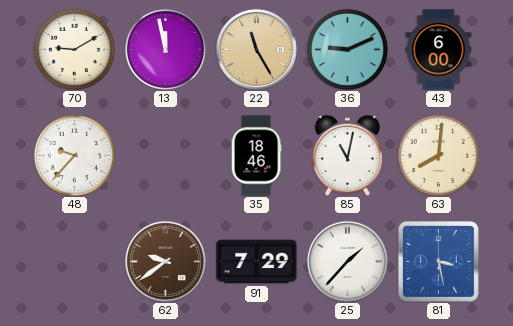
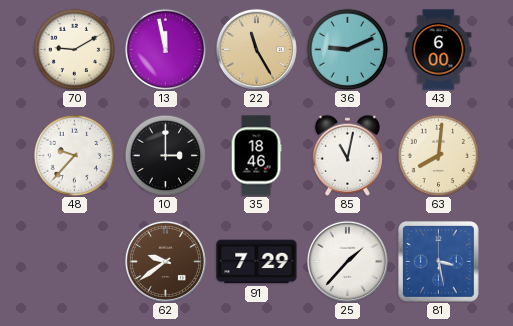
10: none -> 3:00
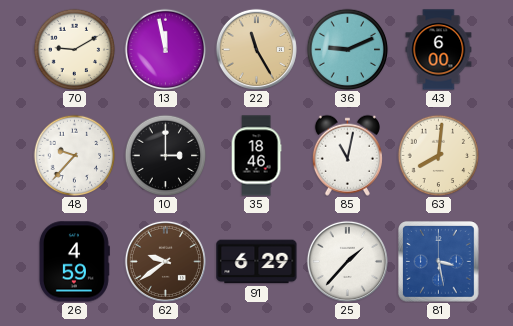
26: none -> 4:59
91: 7:29 -> 6:29
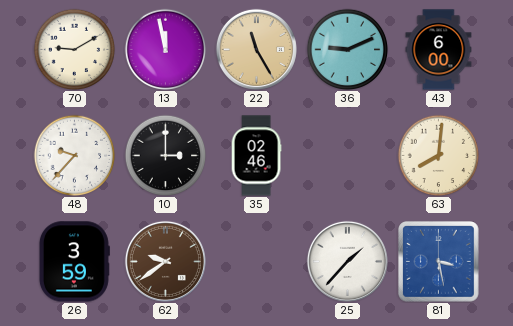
35: 18:46 -> 02:46
85: 11:02 -> none
26: 4:59 -> 3:59
91: 6:29 -> none
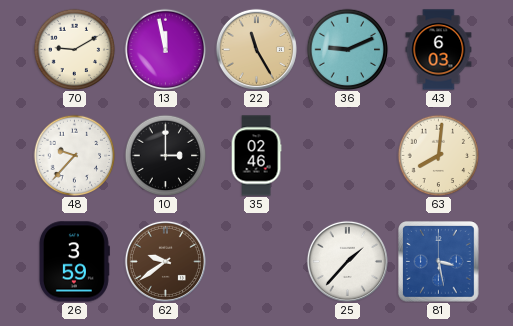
43: 6:00 -> 6:03
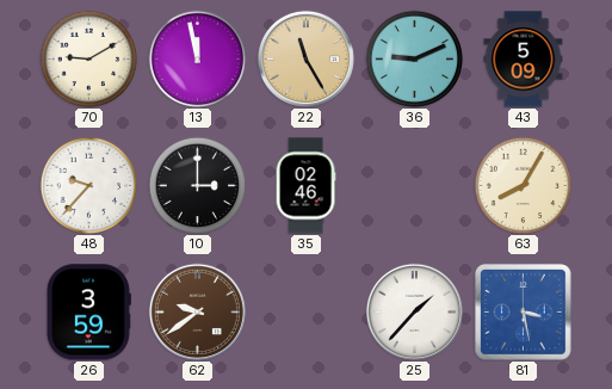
43: 6:03 -> 5:09
63: 8:01 -> 8:05
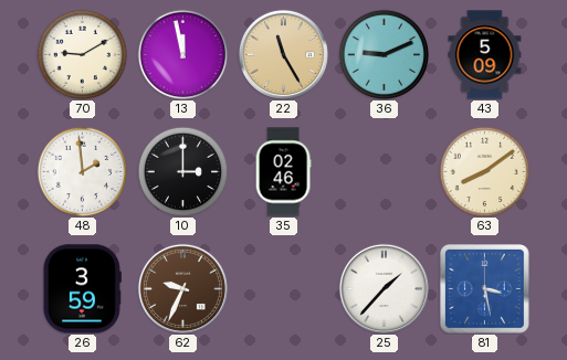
48: 9:37 -> 1:59
63: 8:05 -> 8:09
62: 9:39 -> 9:34
